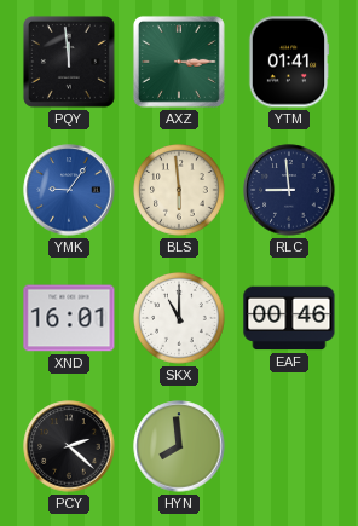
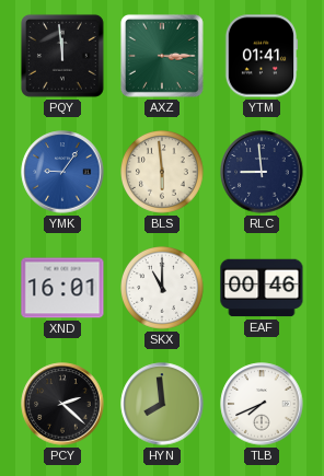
TLB: none -> 7:41
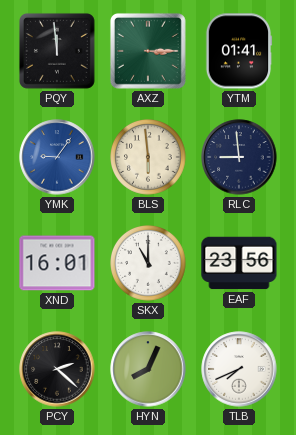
EAF: 00:46 -> 23:56
HYN: 7:59 -> 8:04
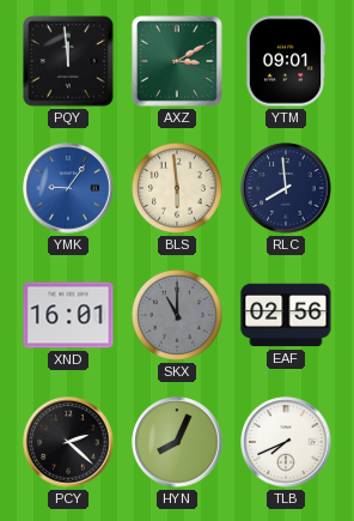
AXZ: 3:15 -> 3:10
YTM: 01:41 -> 09:01
RLC: 8:59 -> 7:59
SKX dial: white -> grey
EAF: 23:56 -> 02:56
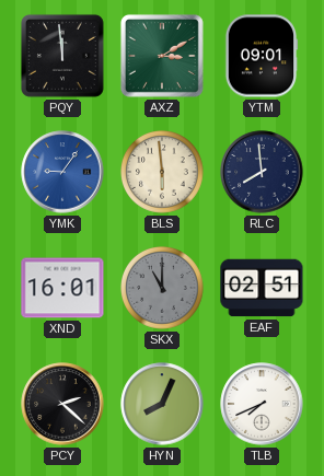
EAF: 02:56 -> 02:51
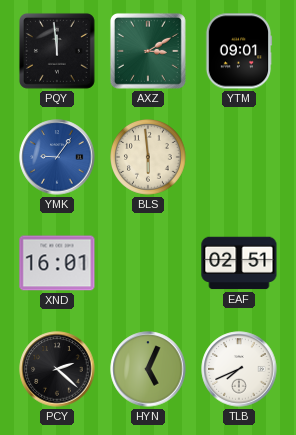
RLC: 7:59 -> none
SKX: 11:00 -> none
HYN: 8:04 -> 5:04
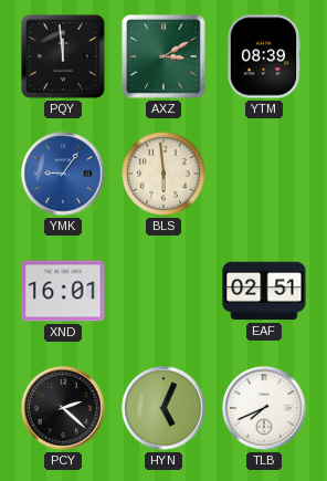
YTM: 09:01 -> 08:39
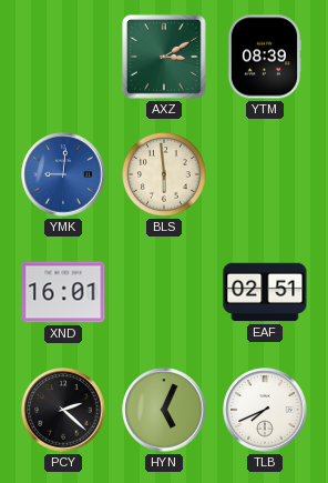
PQY: 11:59 -> none
YMK: 9:06 -> 9:01
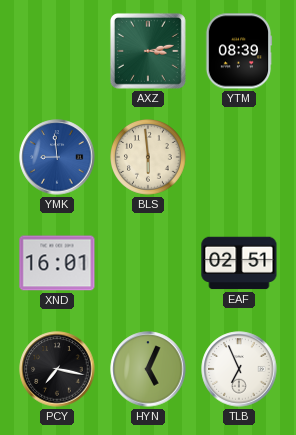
AXZ: 3:10 -> 3:13
YMK: 9:01 -> 8:59
PCY: 2:22 -> 7:17
TLB: 7:41 -> 6:56
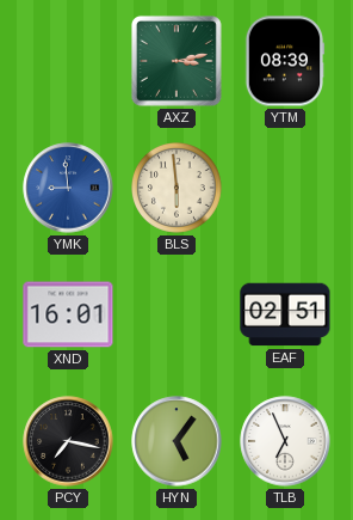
HYN: 5:04 -> 5:06
